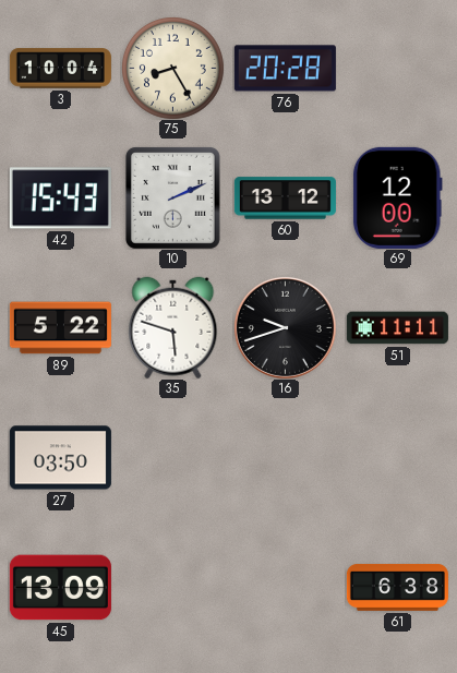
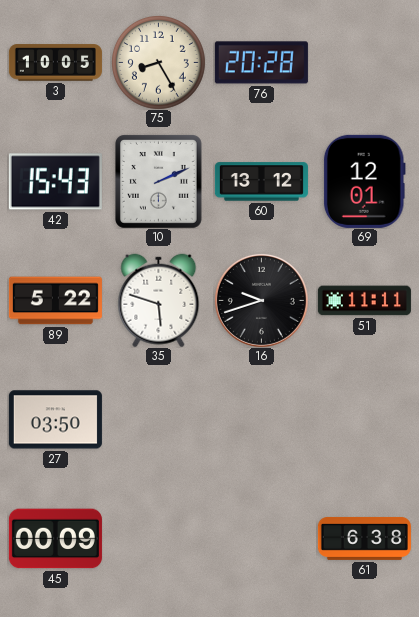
3: 10:04 -> 10:05
69: 12:00 -> 12:01
45: 13:09 -> 00:09
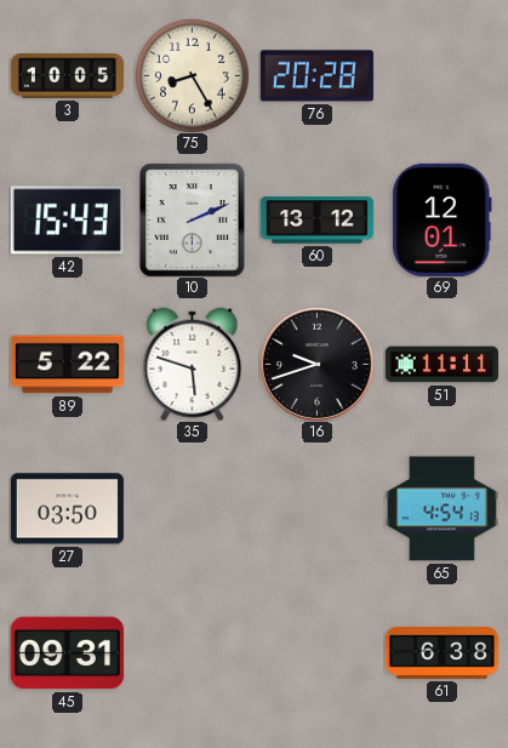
65: none -> 4:54
45: 00:09 -> 09:31
